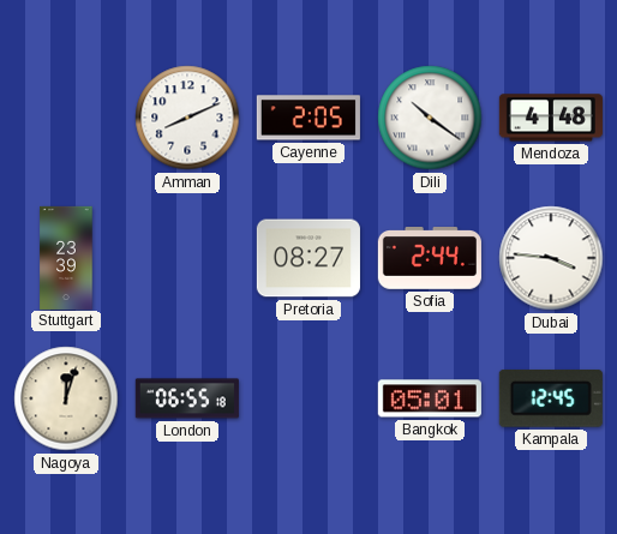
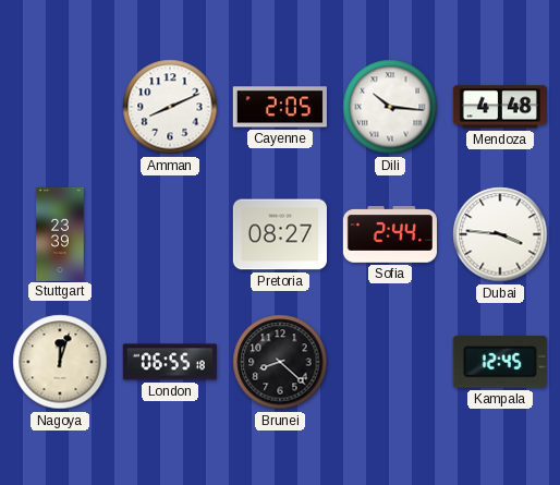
Dili: 10:21 -> 10:16
Brunei: none -> 8:22
Bangkok: 05:01 -> none
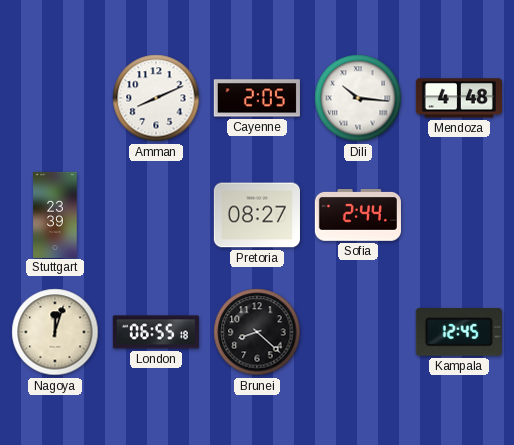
Dubai: 3:46 -> none
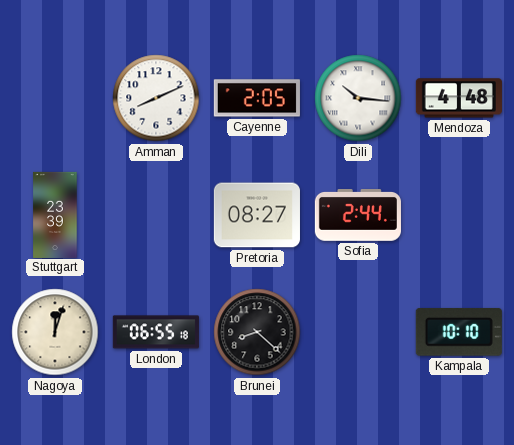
Kampala: 12:45 -> 10:10
